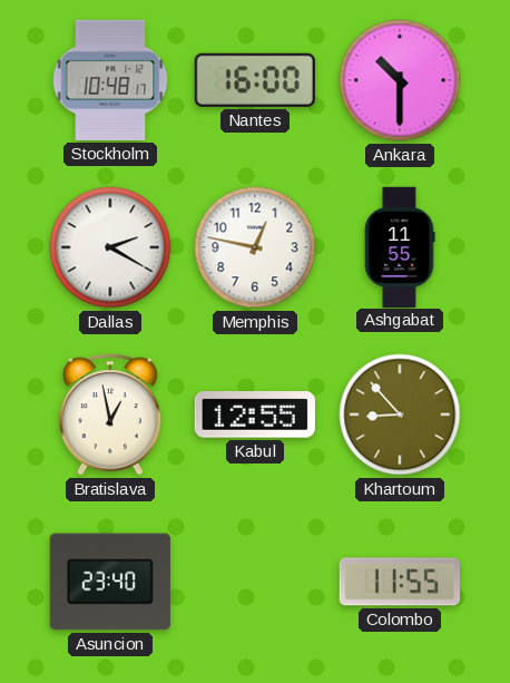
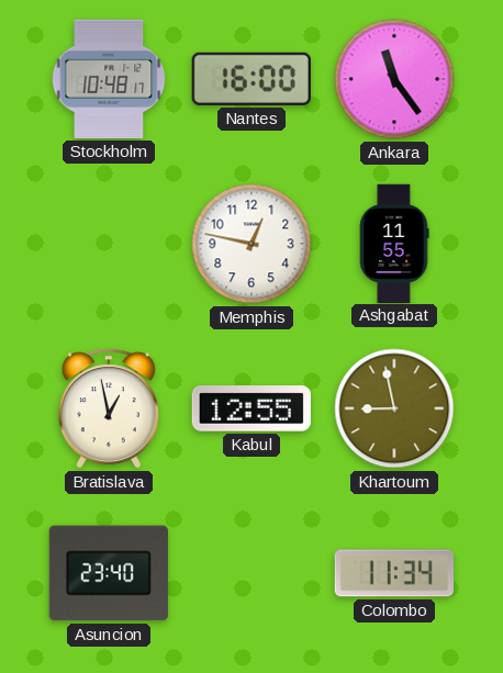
Ankara: 10:30 -> 11:24
Dallas: 2:20 -> none
Khartoum: 8:53 -> 8:58
Colombo: 11:55 -> 11:34
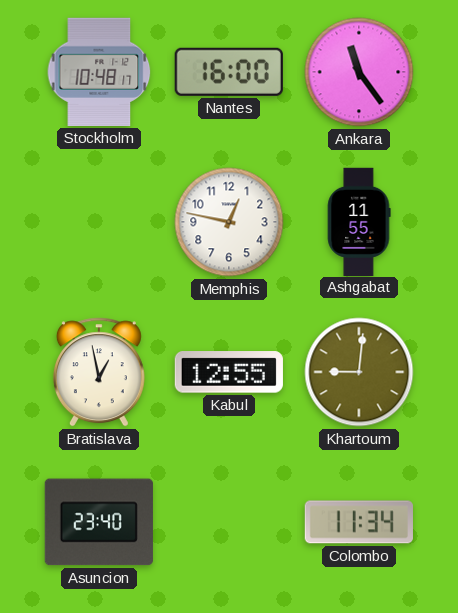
Khartoum: 8:58 -> 9:01
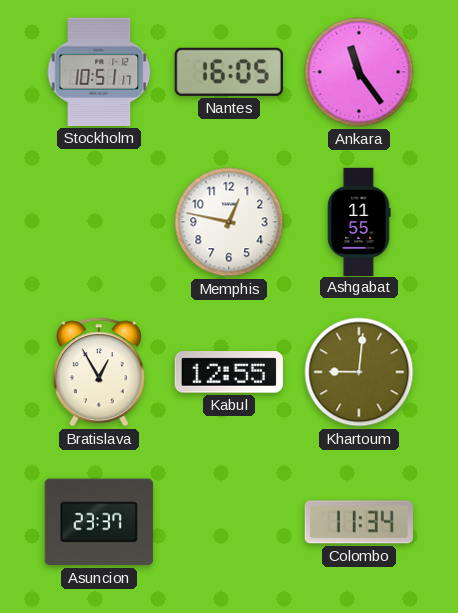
Stockholm: 10:48 -> 10:51
Nantes: 16:00 -> 16:05
Bratislava: 12:58 -> 12:55
Asuncion: 23:40 -> 23:37
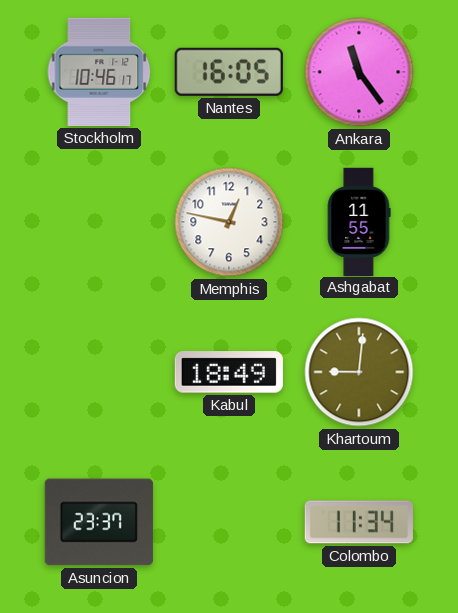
Stockholm: 10:51 -> 10:46
Bratislava: 12:55 -> none
Kabul: 12:55 -> 18:49
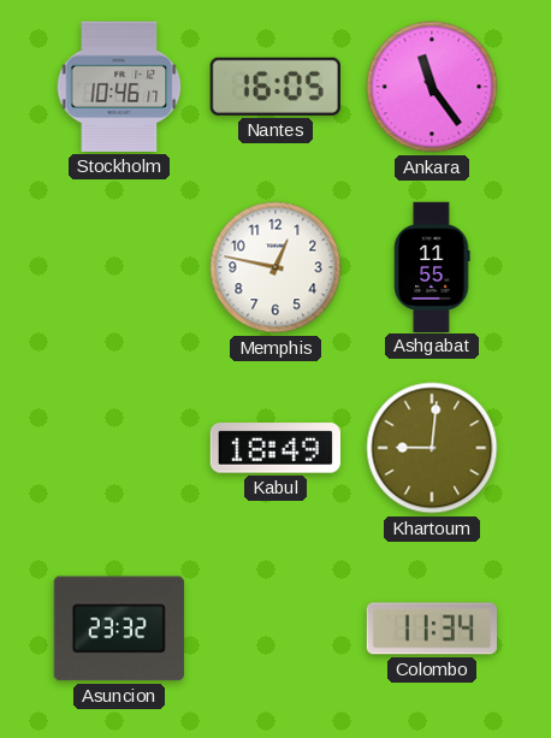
Asuncion: 23:37 -> 23:32
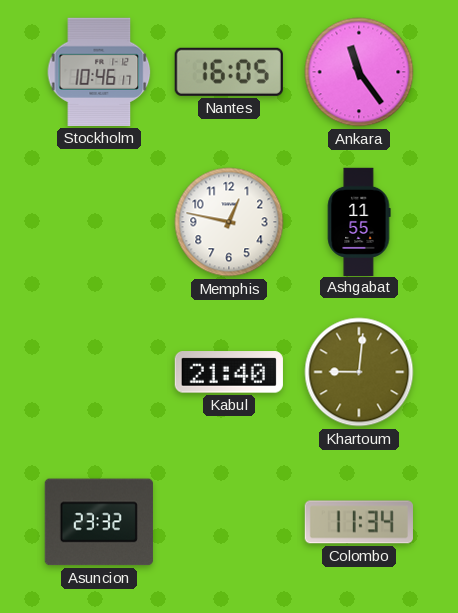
Kabul: 18:49 -> 21:40
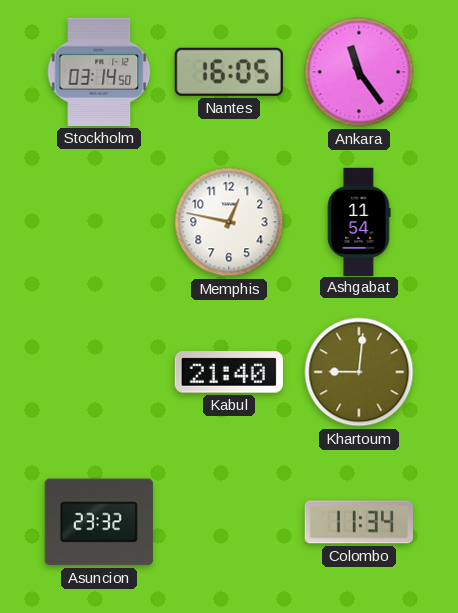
Stockholm: 10:46 -> 03:14
Ashgabat: 11:55 -> 11:54
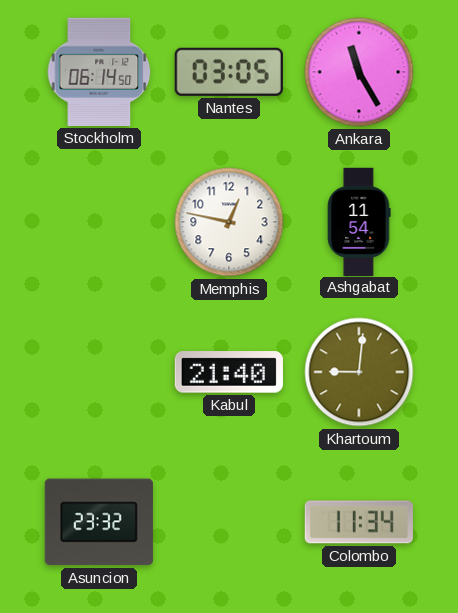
Stockholm: 03:14 -> 06:14
Nantes: 16:05 -> 03:05
Ankara: 11:24 -> 11:25
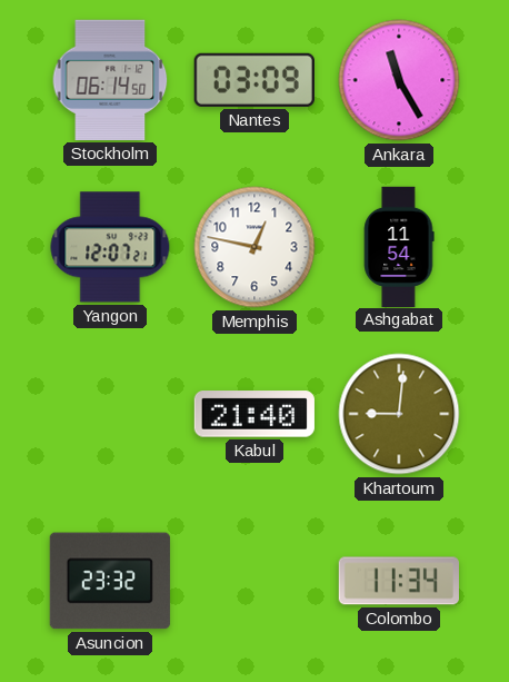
Nantes: 03:05 -> 03:09
Yangon: none -> 12:07
